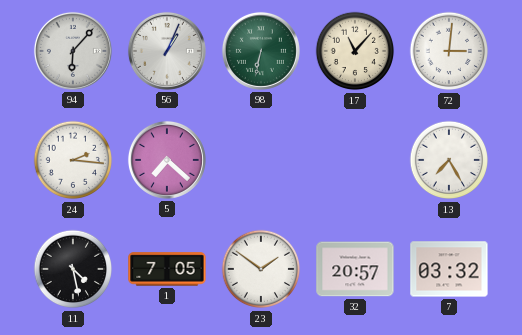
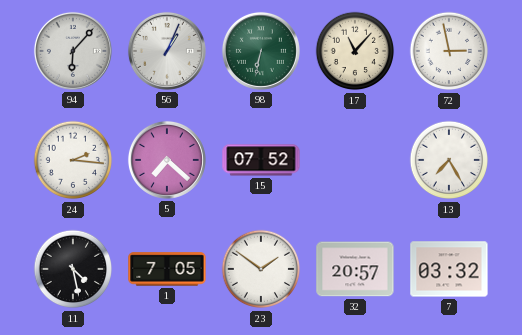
72: 3:01 -> 2:58
15: none -> 07:52
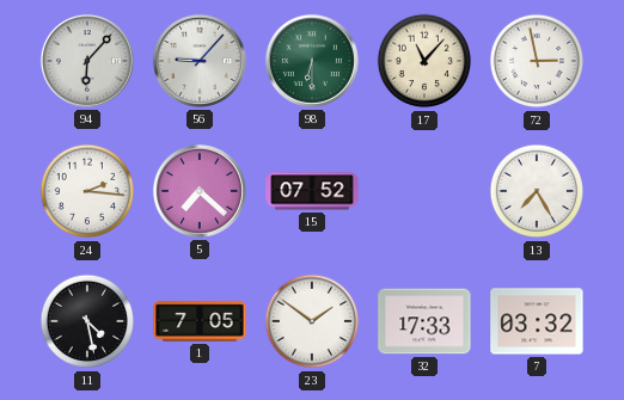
56: 1:04 -> 9:07
98: 6:32 -> 6:30
32: 20:57 -> 17:33
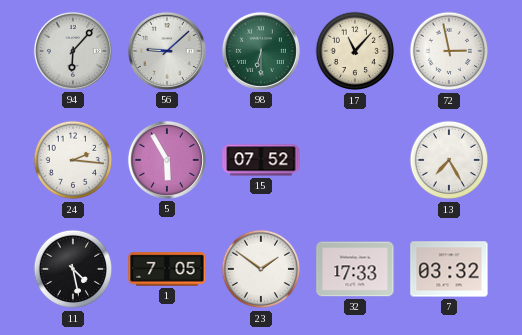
56: 9:07 -> 9:08
5: 7:22 -> 5:55
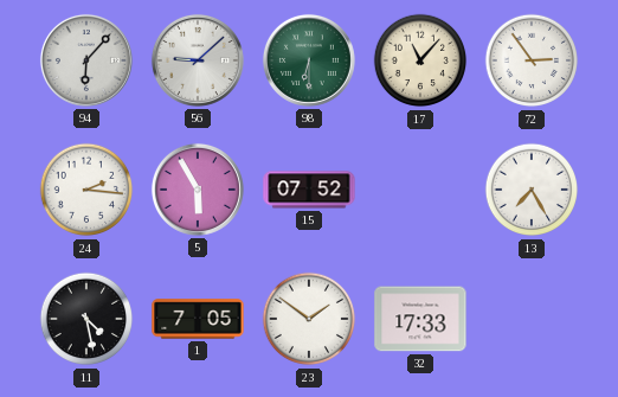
72: 2:58 -> 2:54
7: 03:32 -> none
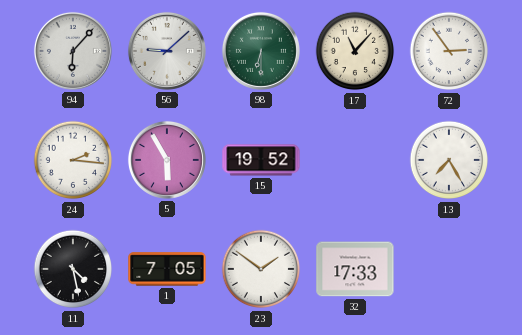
15: 07:52 -> 19:52
